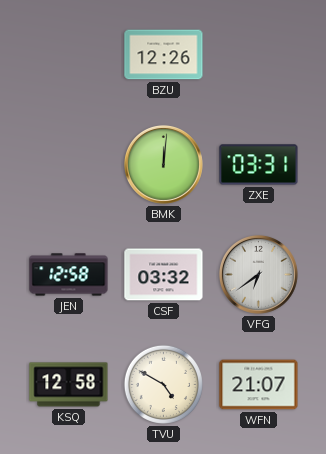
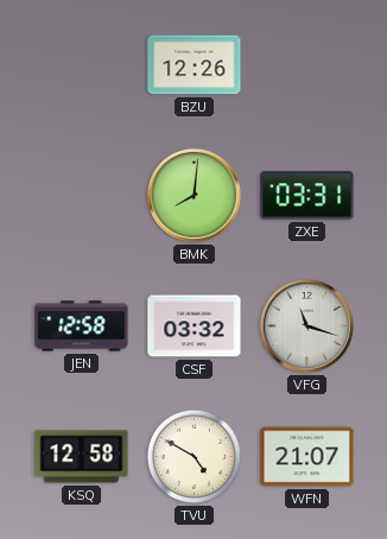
BMK: 12:01 -> 8:01
VFG: 6:39 -> 11:18
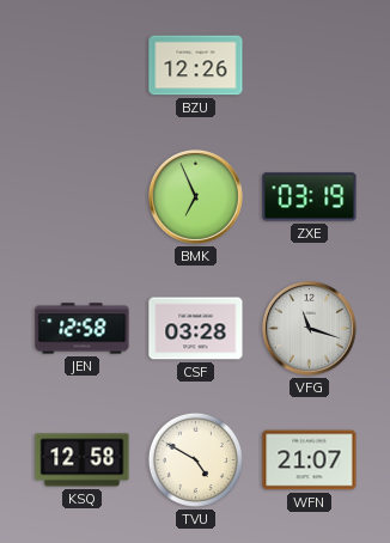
BMK: 8:01 -> 6:56
ZXE: 03:31 -> 03:19
CSF: 03:32 -> 03:28
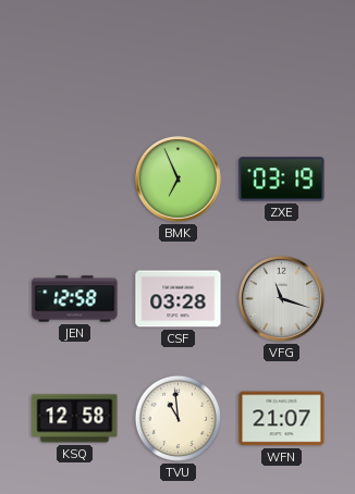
BZU: 12:26 -> none
TVU: 4:50 -> 10:59
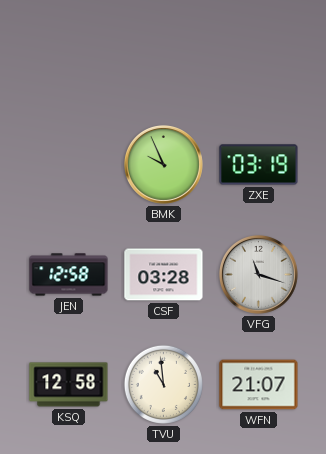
BMK: 6:56 -> 9:56
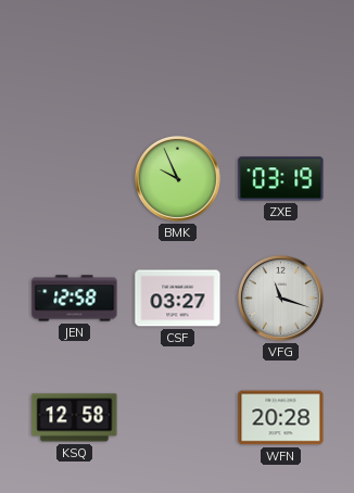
CSF: 03:28 -> 03:27
TVU: 10:59 -> none
WFN: 21:07 -> 20:28
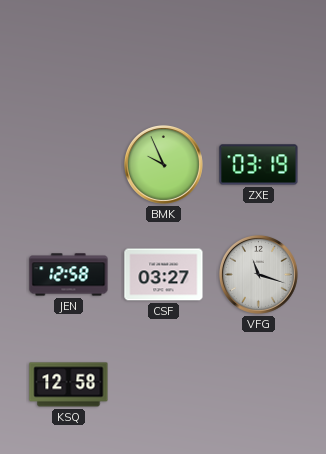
WFN: 20:28 -> none
